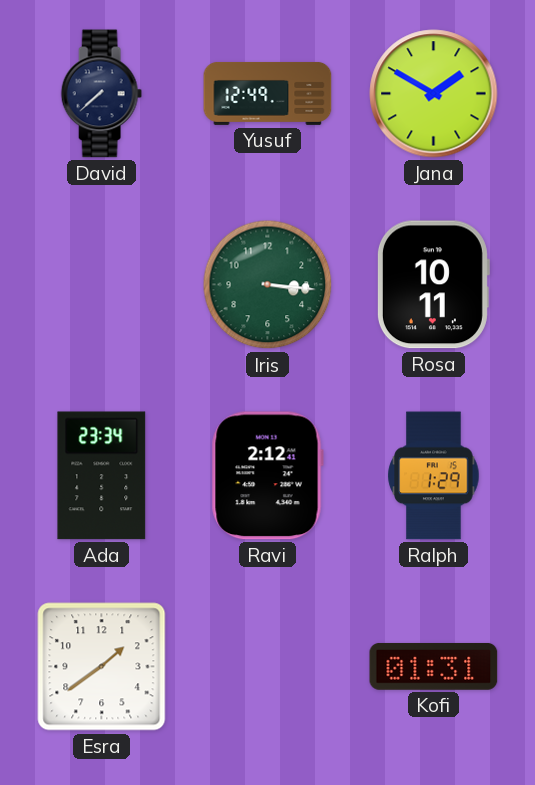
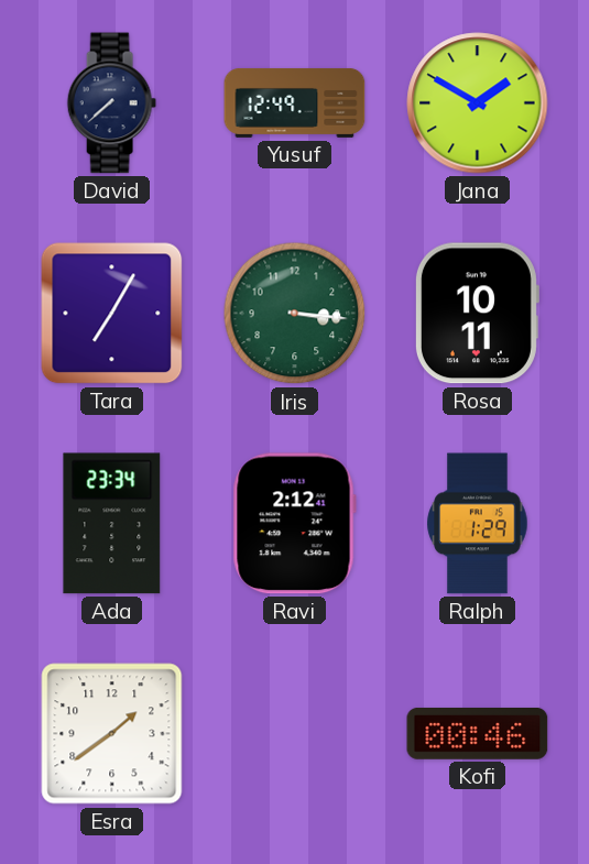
Tara: none -> 7:05
Kofi: 01:31 -> 00:46
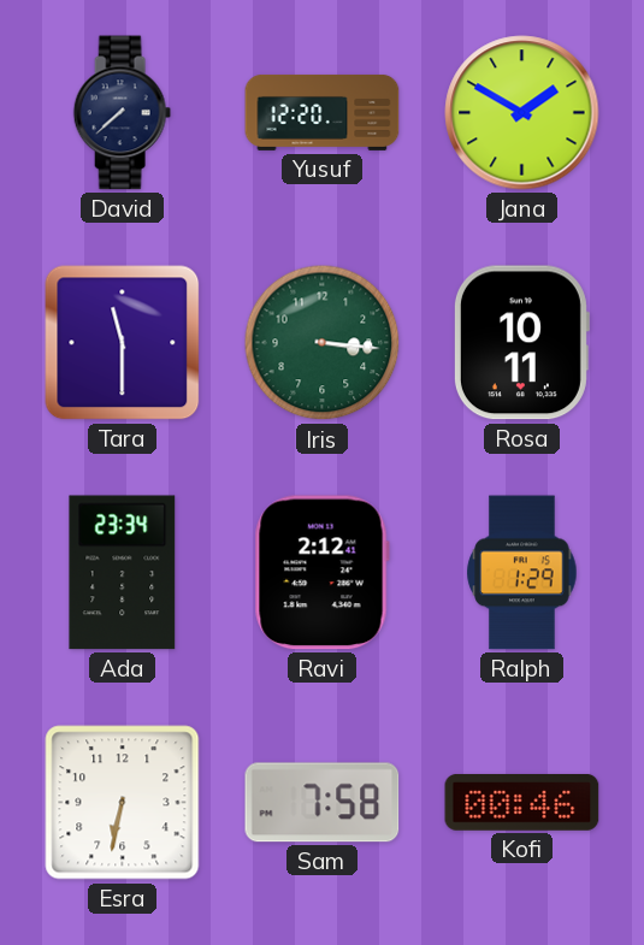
Yusuf: 12:49 -> 12:20
Tara: 7:05 -> 11:30
Esra: 1:39 -> 6:32
Sam: none -> 7:58
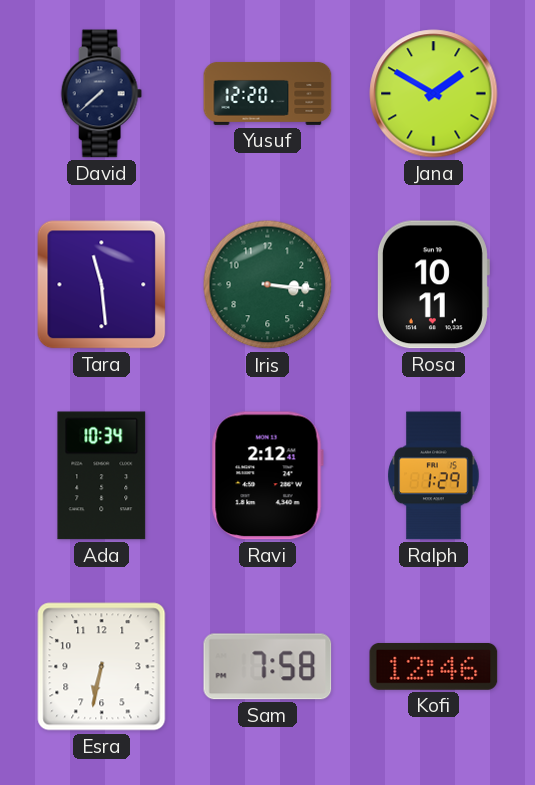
Tara: 11:30 -> 11:29
Ada: 23:34 -> 10:34
Kofi: 00:46 -> 12:46
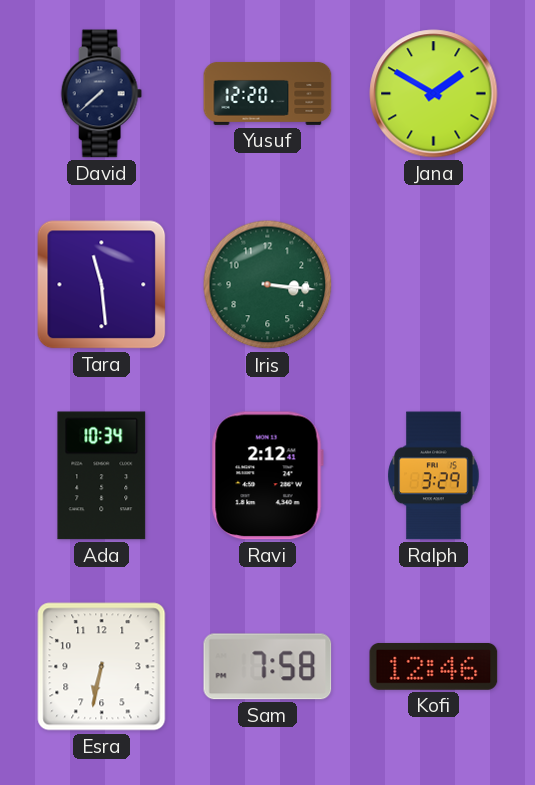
Rosa: 10:11 -> none
Ralph: 1:29 -> 3:29
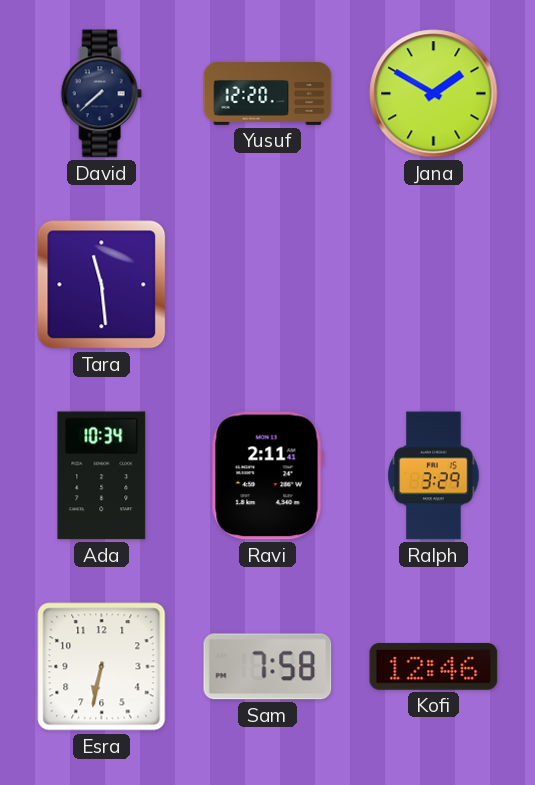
Iris: 3:16 -> none
Ravi: 2:12 -> 2:11
